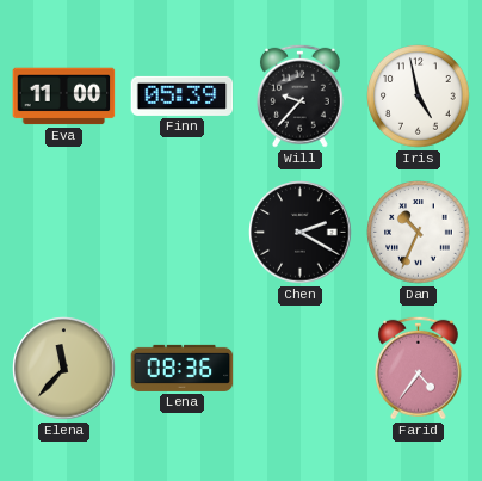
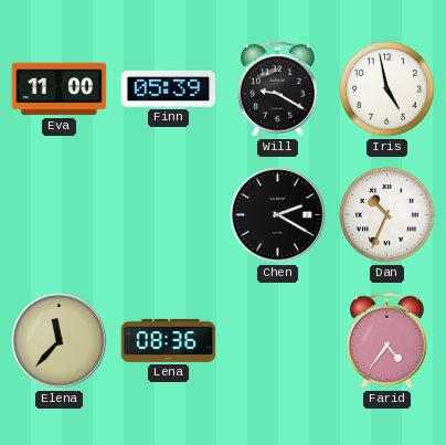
Will: 9:37 -> 9:20
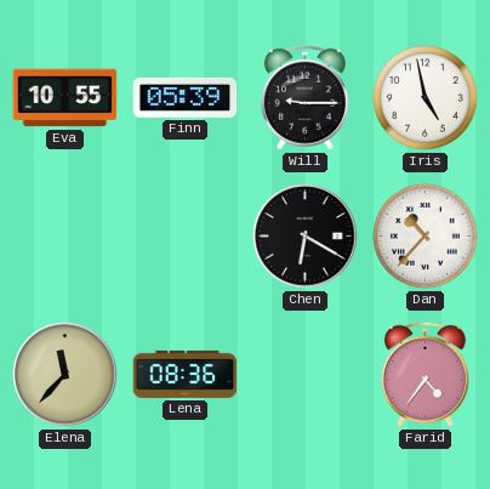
Eva: 11:00 -> 10:55
Will: 9:20 -> 9:15
Chen: 2:20 -> 6:20
Dan: 10:34 -> 10:37
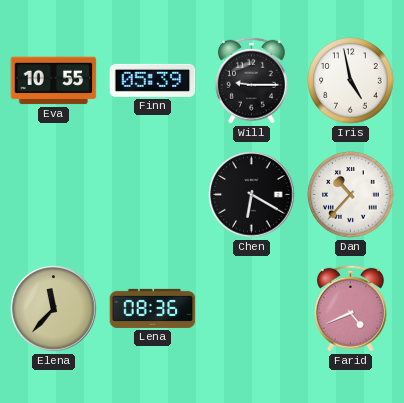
Farid: 4:36 -> 4:41
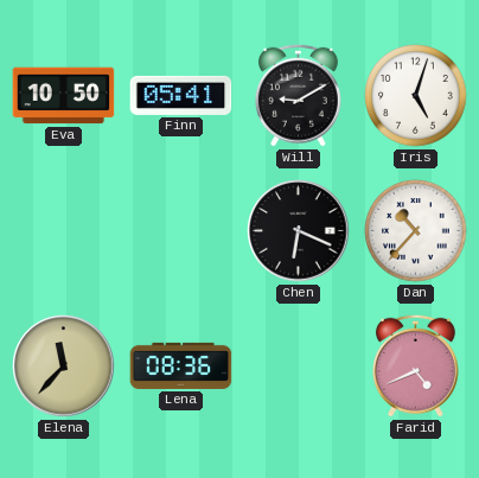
Eva: 10:55 -> 10:50
Finn: 05:39 -> 05:41
Will: 9:15 -> 9:10
Iris: 4:58 -> 5:03
Chen: 6:20 -> 6:19
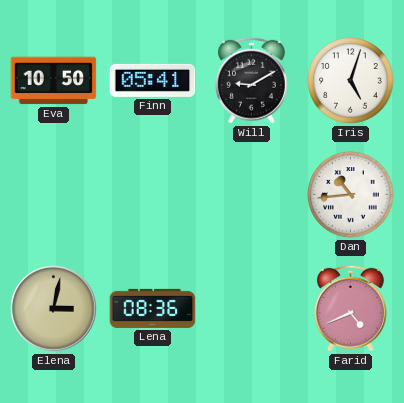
Chen: 6:19 -> none
Dan: 10:37 -> 10:44
Elena: 11:37 -> 3:02
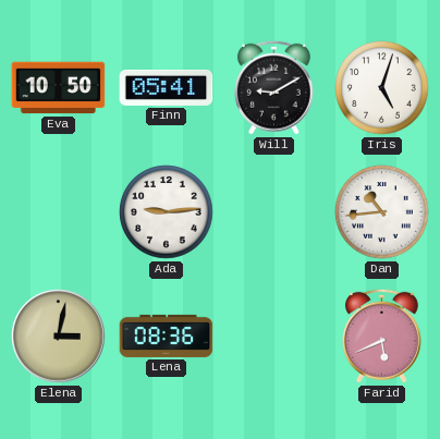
Ada: none -> 9:14
Farid: 4:41 -> 5:41
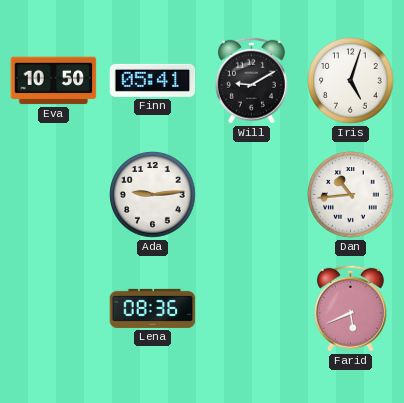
Elena: 3:02 -> none
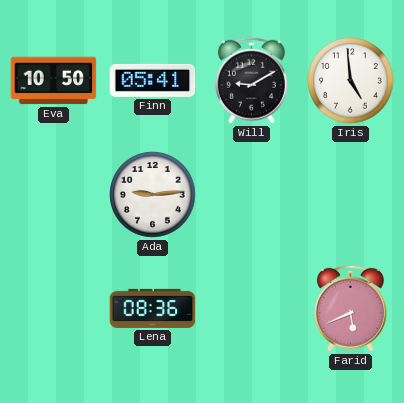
Iris: 5:03 -> 4:59
Dan: 10:44 -> none
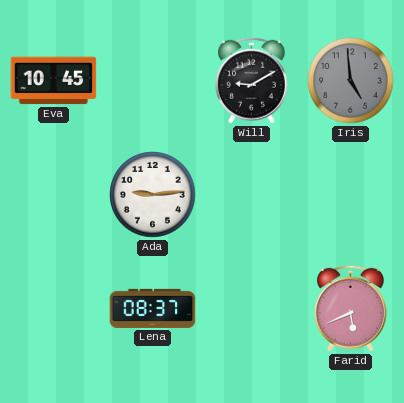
Eva: 10:50 -> 10:45
Finn: 05:41 -> none
Iris dial: white -> grey
Lena: 08:36 -> 08:37
